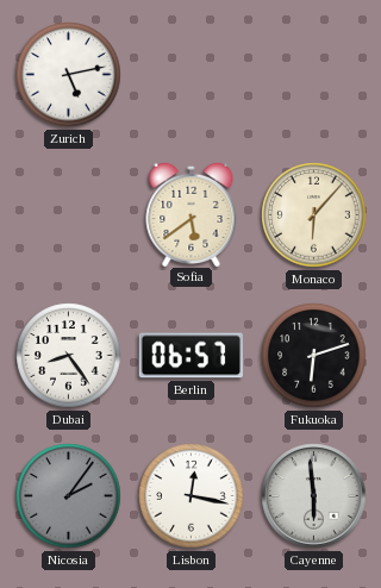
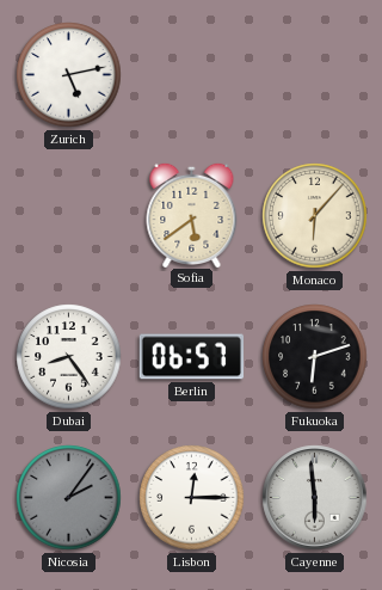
Lisbon: 12:17 -> 12:15
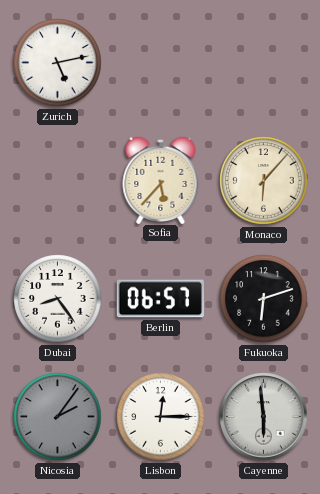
Sofia: 5:39 -> 5:37
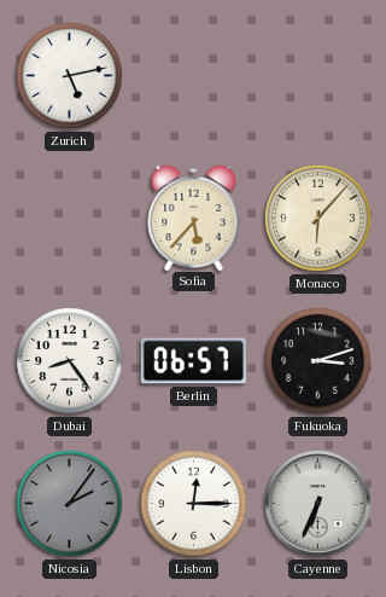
Fukuoka: 6:12 -> 3:12
Cayenne: 5:59 -> 6:34
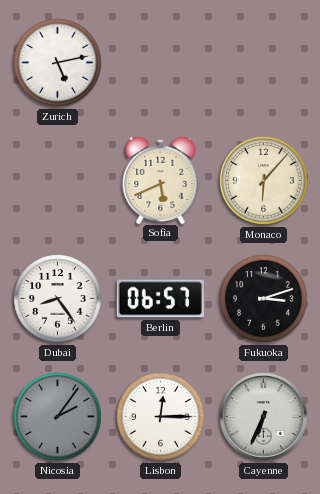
Sofia: 5:37 -> 5:41
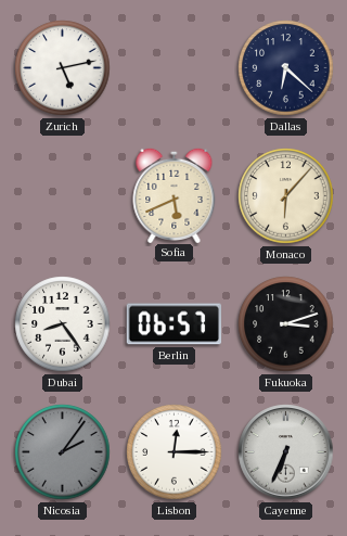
Dallas: none -> 6:22
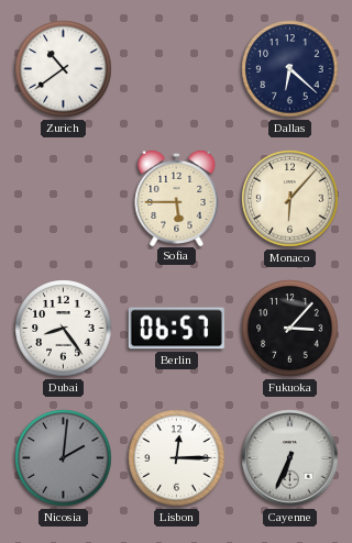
Zurich: 5:13 -> 10:39
Sofia: 5:41 -> 5:45
Fukuoka: 3:12 -> 3:07
Nicosia: 2:06 -> 2:01
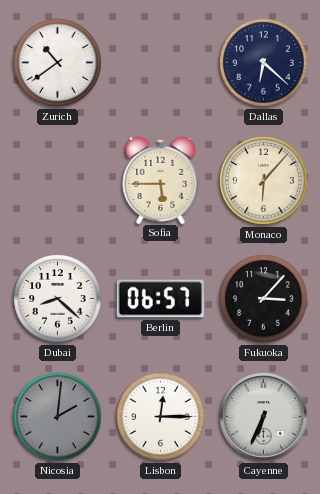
Dubai: 8:24 -> 8:22
